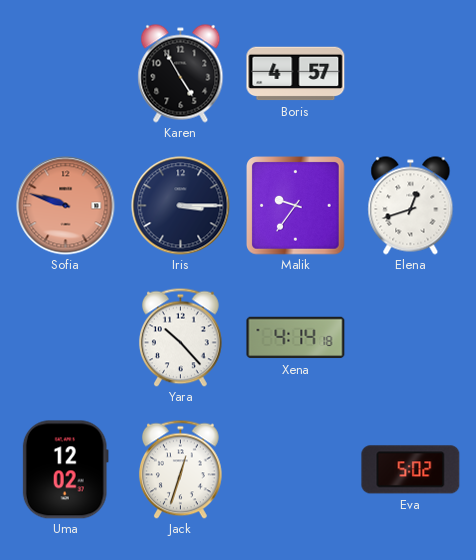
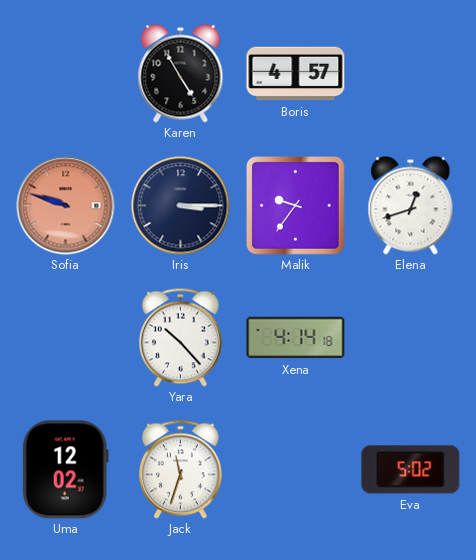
Jack: 12:33 -> 11:33
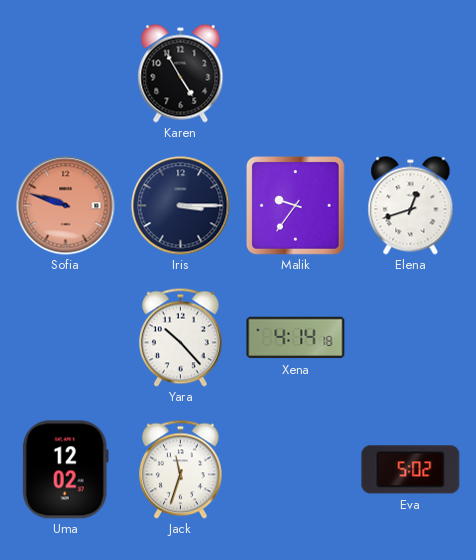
Boris: 4:57 -> none
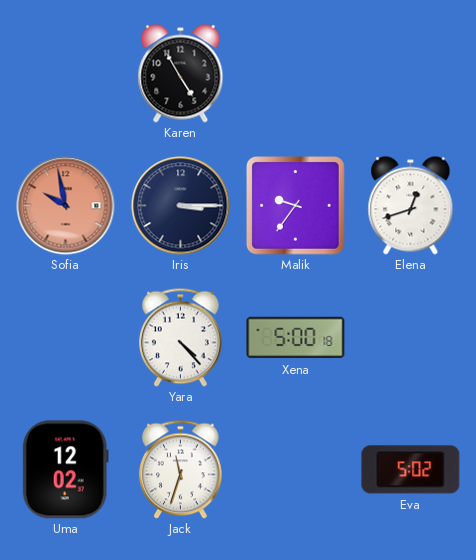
Sofia: 9:48 -> 9:58
Yara: 10:23 -> 4:23
Xena: 4:14 -> 5:00
